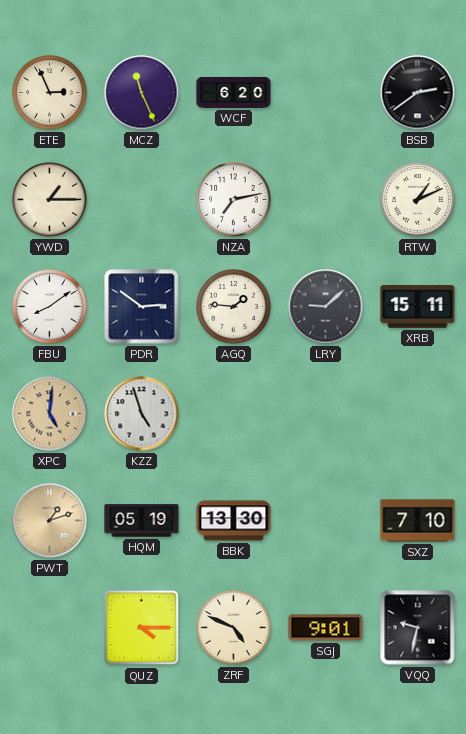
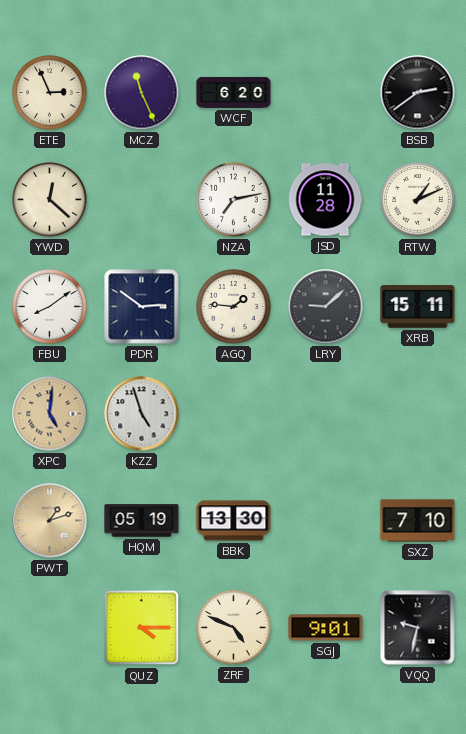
YWD: 1:15 -> 12:22
JSD: none -> 11:28
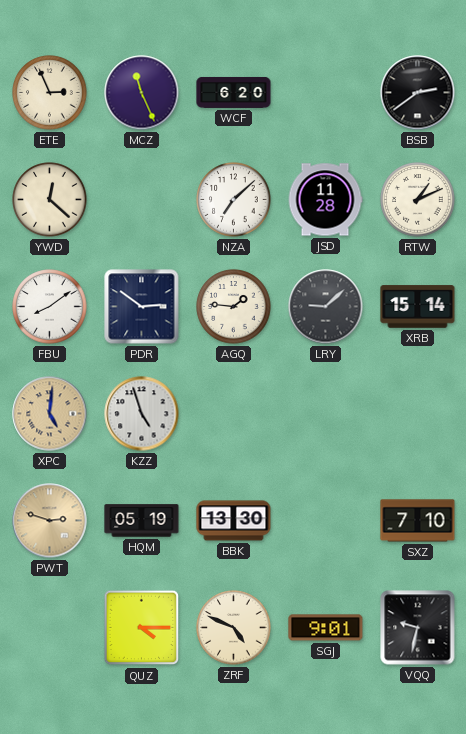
NZA: 7:13 -> 7:08
XRB: 15:11 -> 15:14
PWT: 1:12 -> 2:48
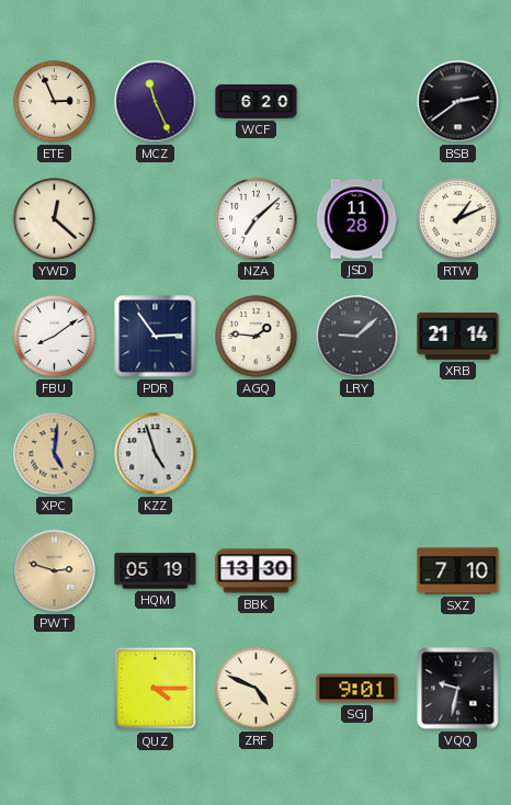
PDR: 2:51 -> 2:54
XRB: 15:14 -> 21:14
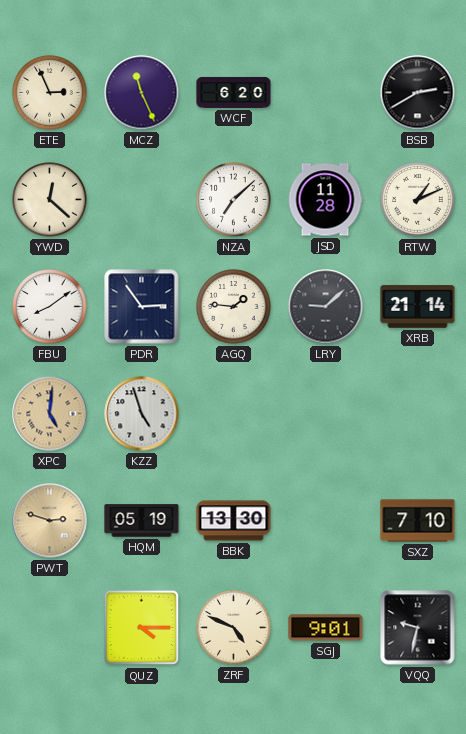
BSB: 2:39 -> 2:40
